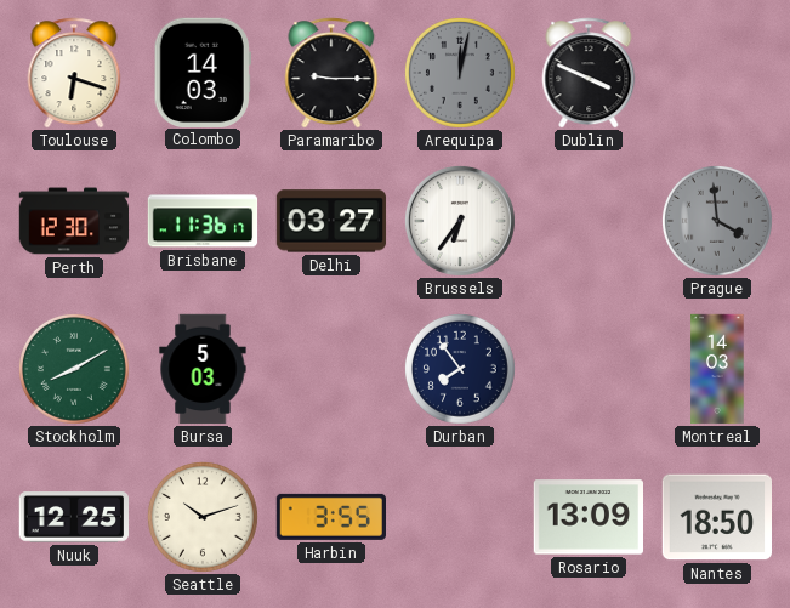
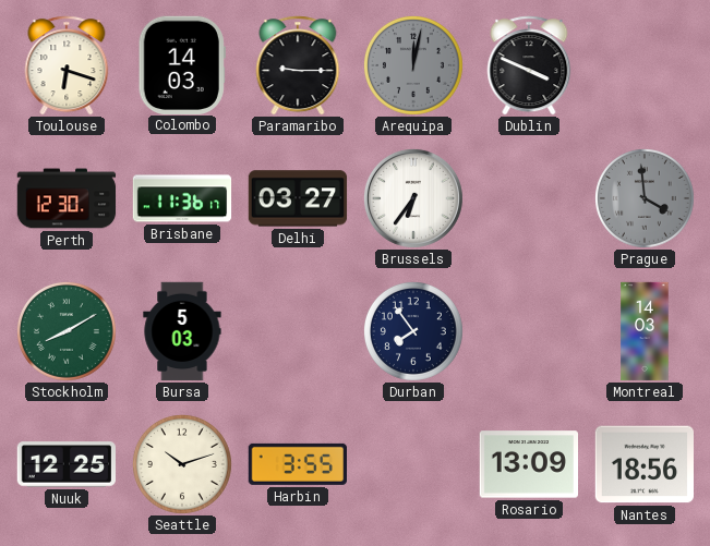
Nantes: 18:50 -> 18:56
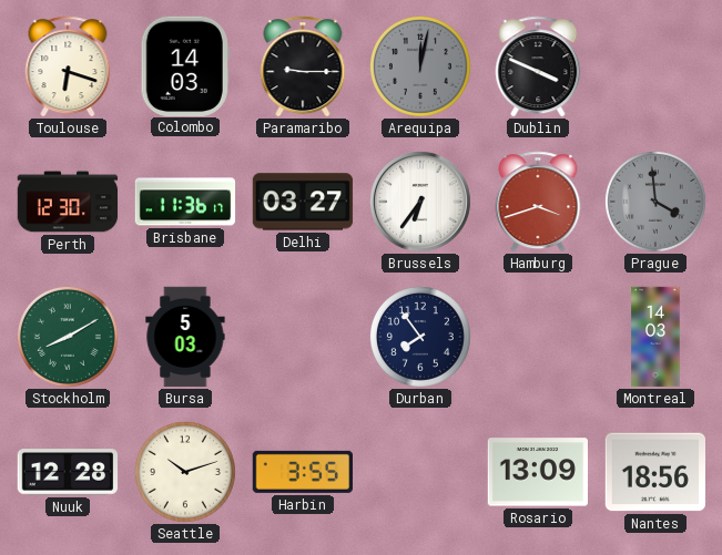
Hamburg: none -> 3:42
Nuuk: 12:25 -> 12:28
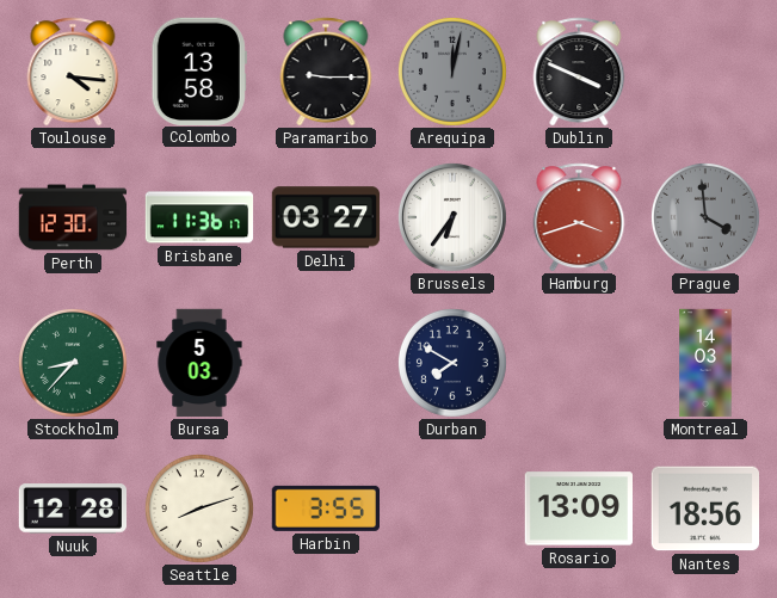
Toulouse: 6:18 -> 4:16
Colombo: 14:03 -> 13:58
Stockholm: 8:10 -> 8:37
Durban: 7:54 -> 7:50
Seattle: 10:12 -> 8:12
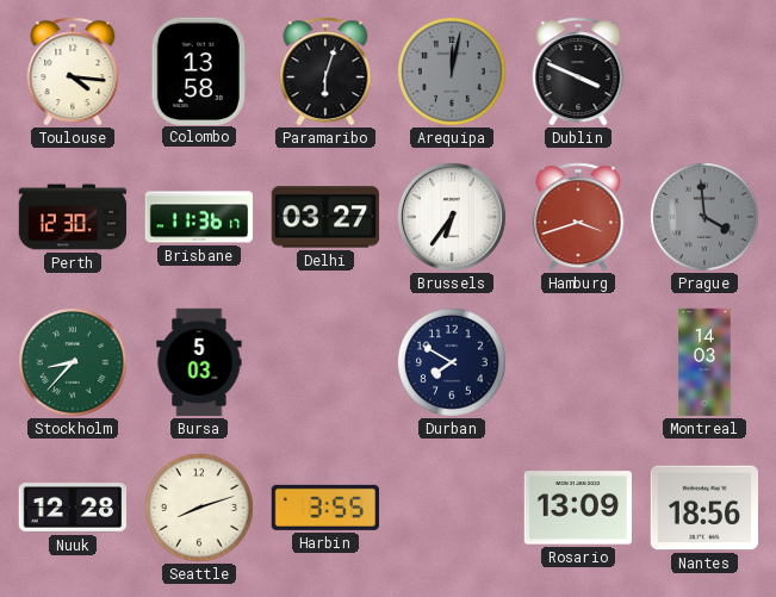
Paramaribo: 9:15 -> 6:03
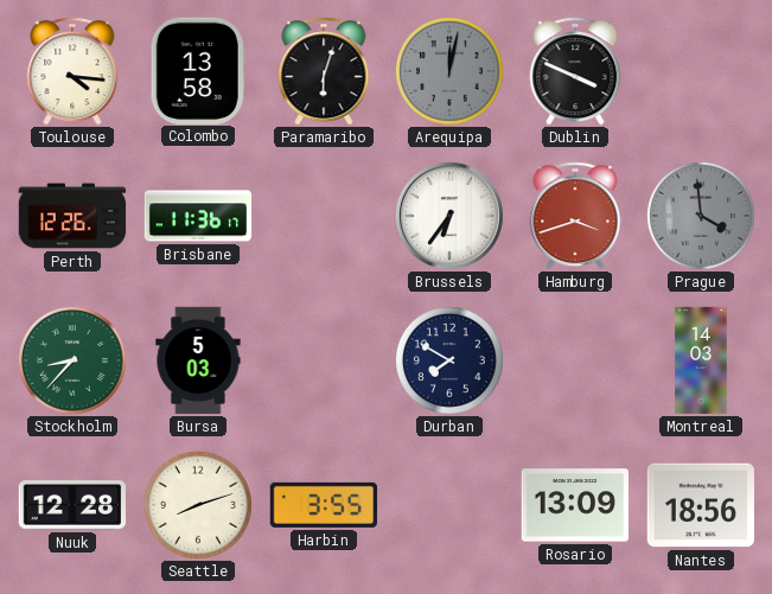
Perth: 12:30 -> 12:26
Delhi: 03:27 -> none
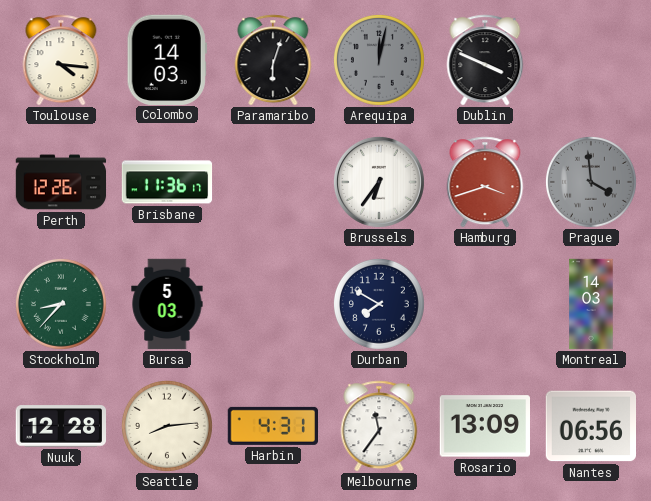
Colombo: 13:58 -> 14:03
Seattle: 8:12 -> 8:14
Harbin: 3:55 -> 4:31
Melbourne: none -> 11:36
Nantes: 18:56 -> 06:56
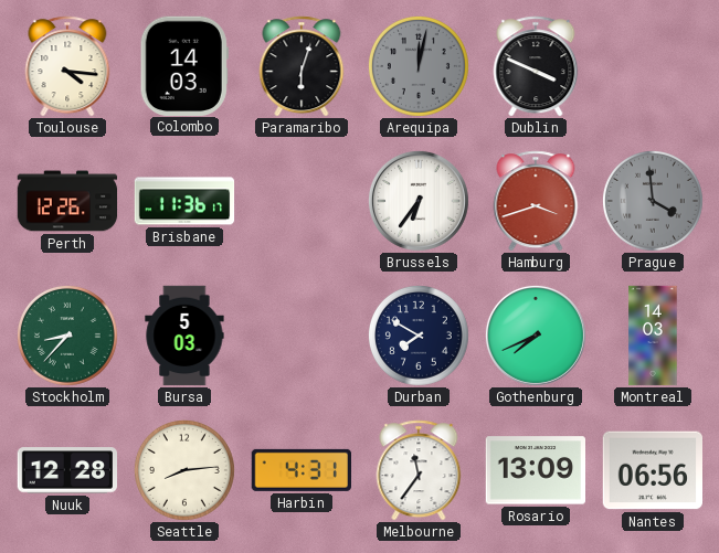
Gothenburg: none -> 7:41
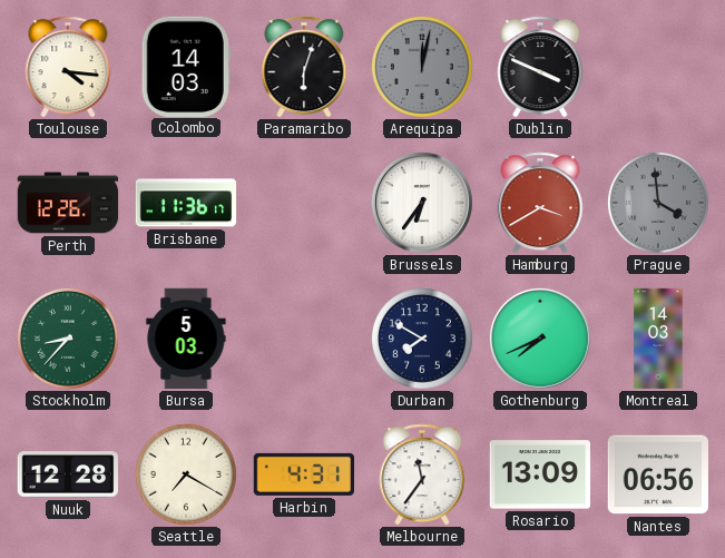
Hamburg: 3:42 -> 3:40
Seattle: 8:14 -> 7:20
